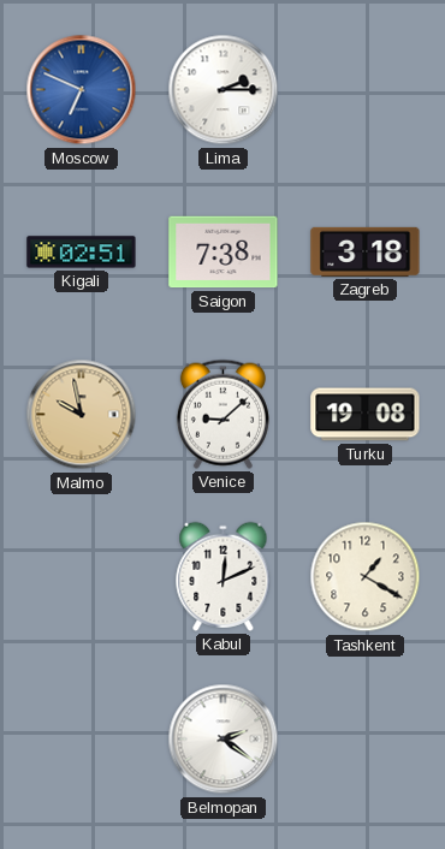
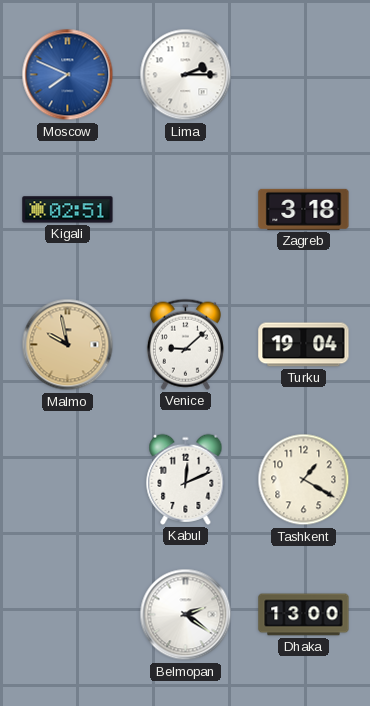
Moscow: 6:49 -> 7:49
Saigon: 7:38 -> none
Turku: 19:08 -> 19:04
Dhaka: none -> 13:00
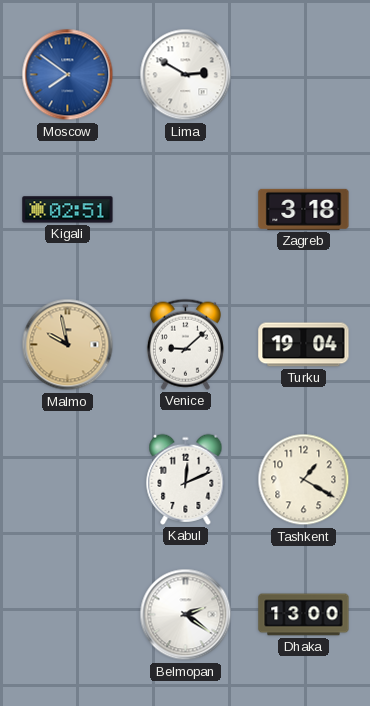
Moscow: 7:49 -> 7:51
Lima: 2:15 -> 2:50
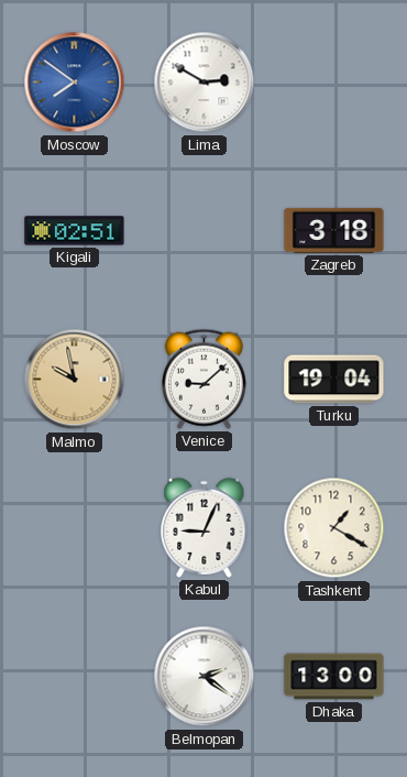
Kabul: 12:11 -> 9:04
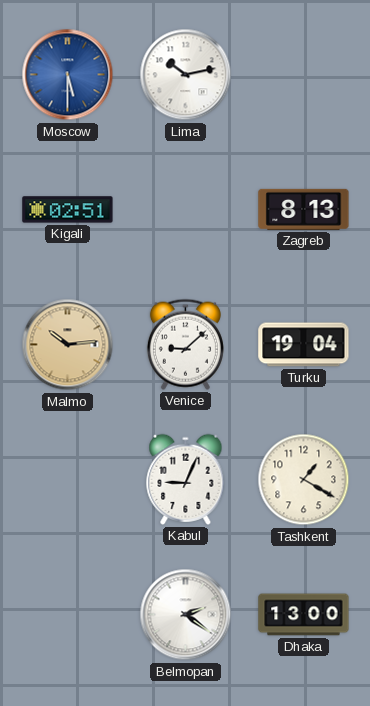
Moscow: 7:51 -> 5:30
Lima: 2:50 -> 10:13
Zagreb: 3:18 -> 8:13
Malmo: 9:58 -> 10:14
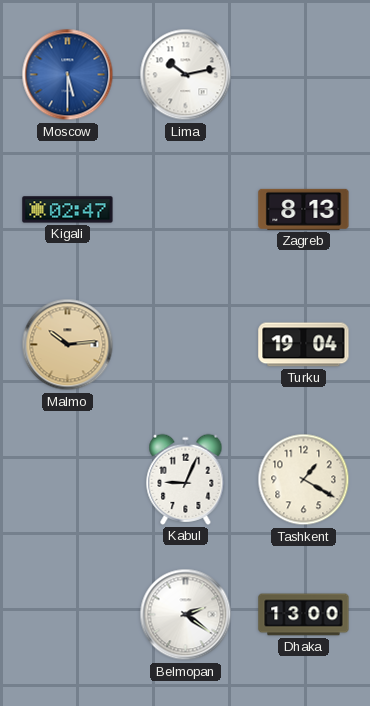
Kigali: 02:51 -> 02:47
Venice: 9:08 -> none
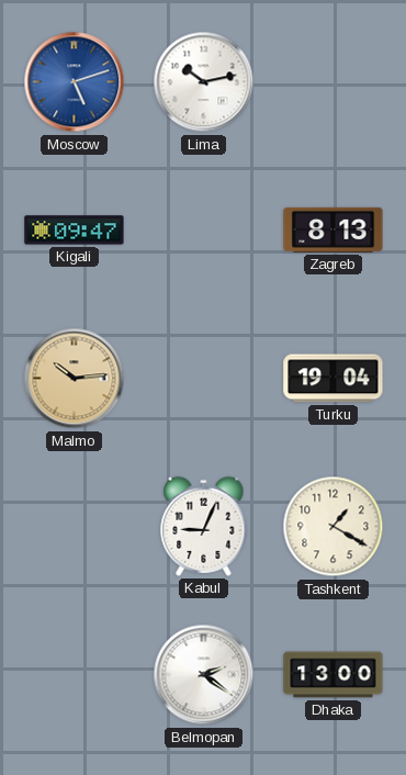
Moscow: 5:30 -> 5:12
Kigali: 02:47 -> 09:47
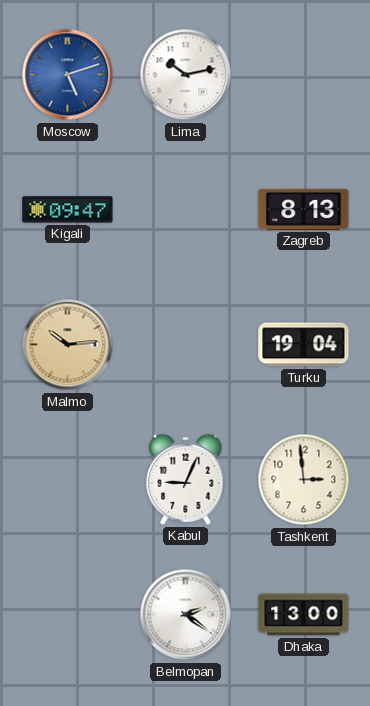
Tashkent: 1:20 -> 2:59
